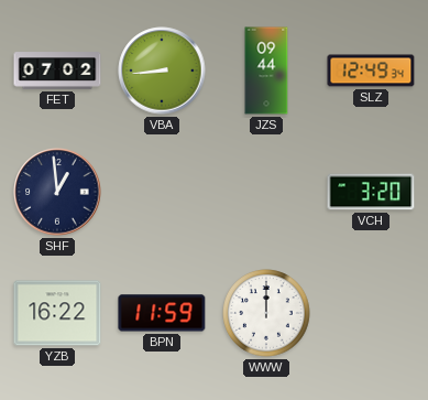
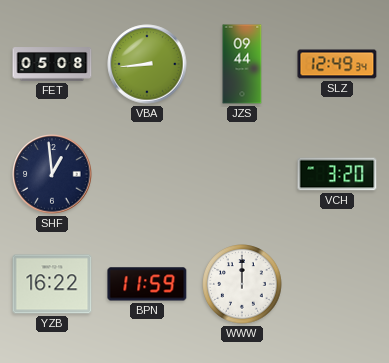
FET: 07:02 -> 05:08
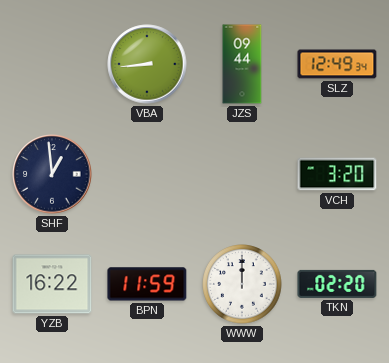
FET: 05:08 -> none
TKN: none -> 02:20
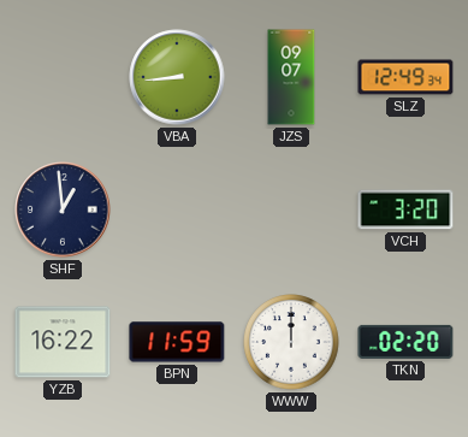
JZS: 09:44 -> 09:07
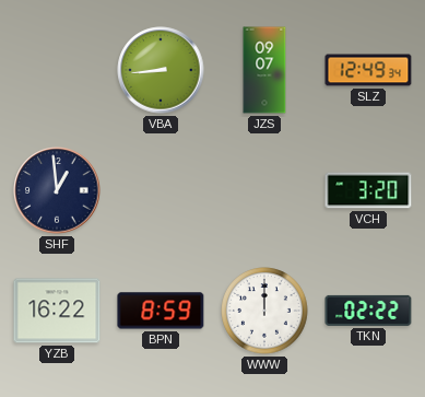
BPN: 11:59 -> 8:59
TKN: 02:20 -> 02:22
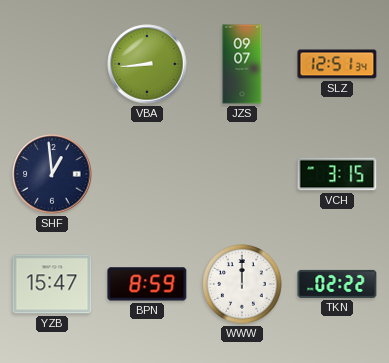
SLZ: 12:49 -> 12:51
VCH: 3:20 -> 3:15
YZB: 16:22 -> 15:47
